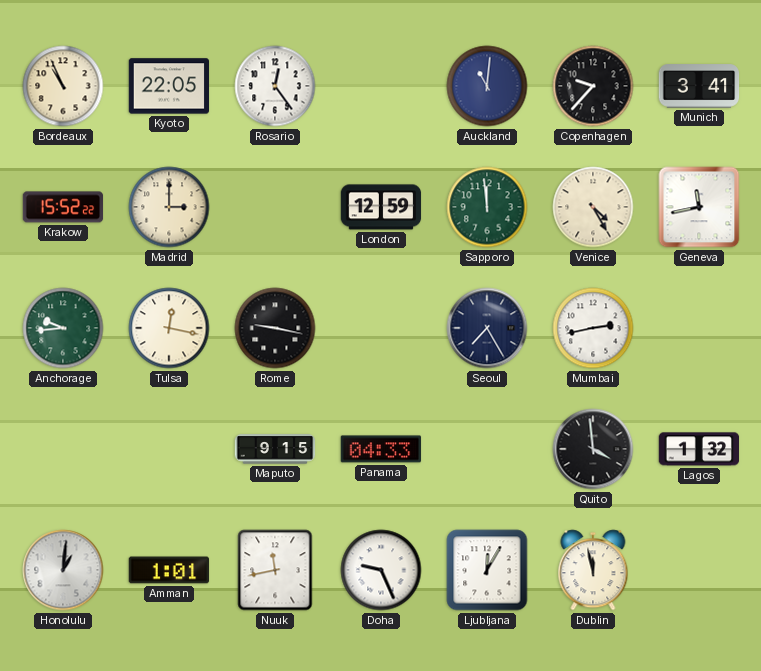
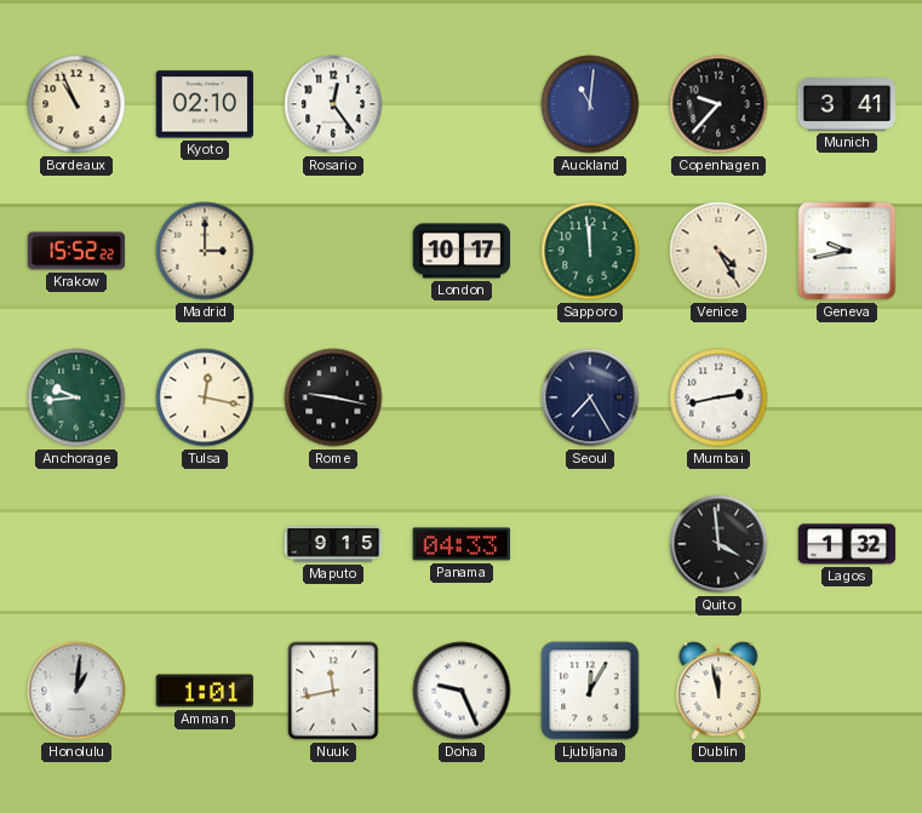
Kyoto: 22:05 -> 02:10
London: 12:59 -> 10:17
Geneva: 11:43 -> 9:43
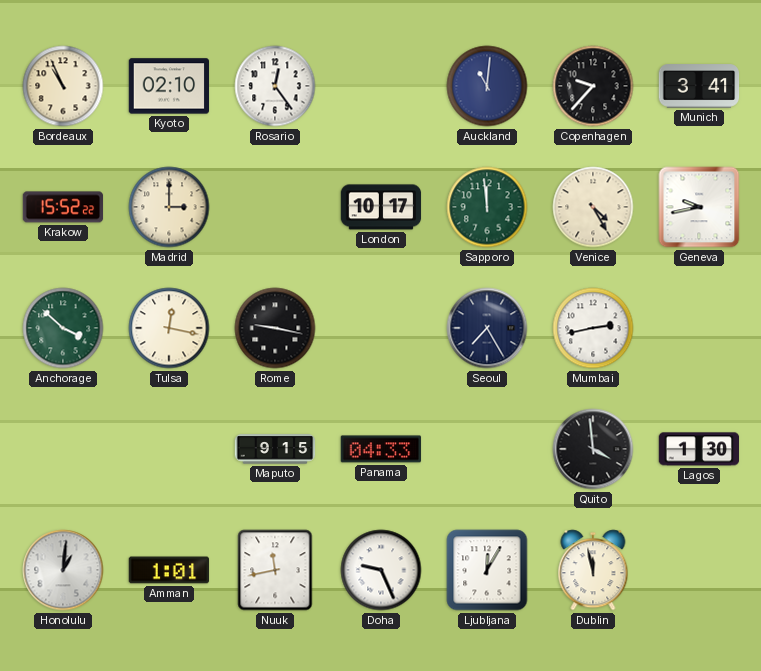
Anchorage: 9:44 -> 3:52
Lagos: 1:32 -> 1:30
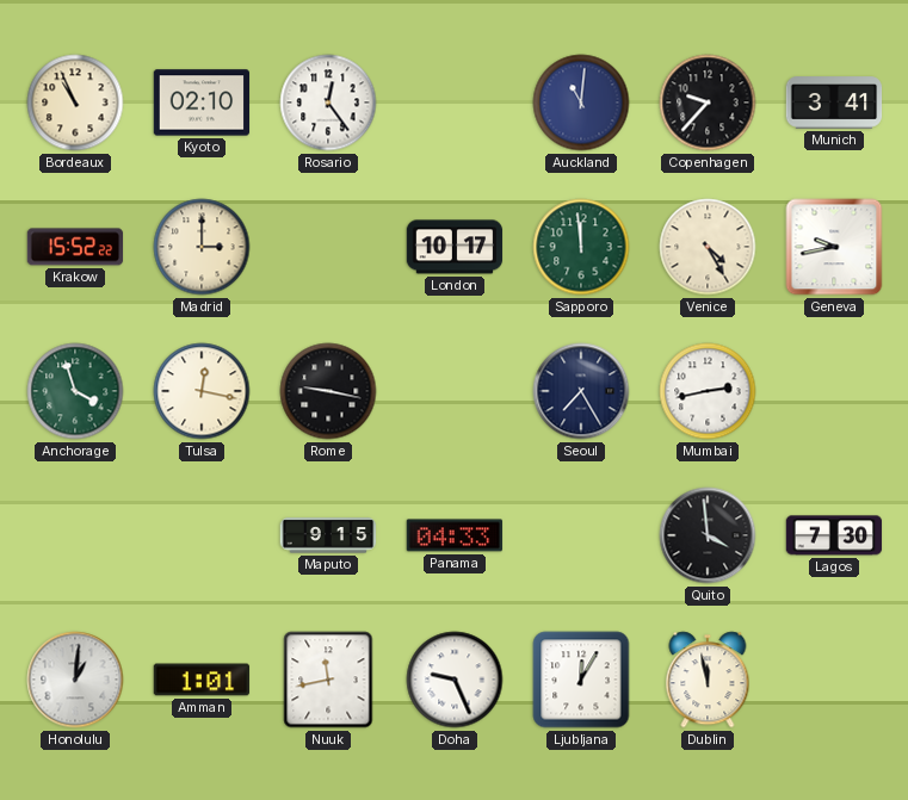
Anchorage: 3:52 -> 3:57
Lagos: 1:30 -> 7:30
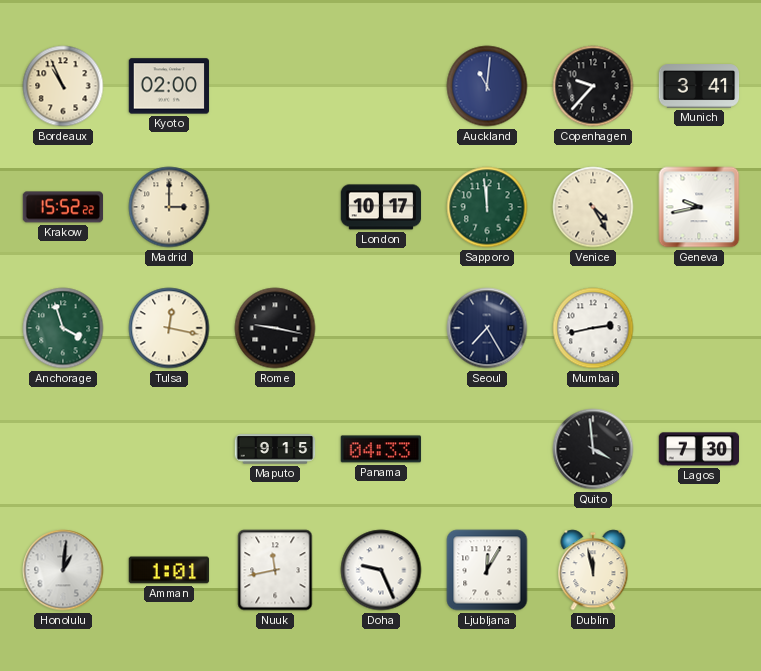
Kyoto: 02:10 -> 02:00
Rosario: 12:24 -> none
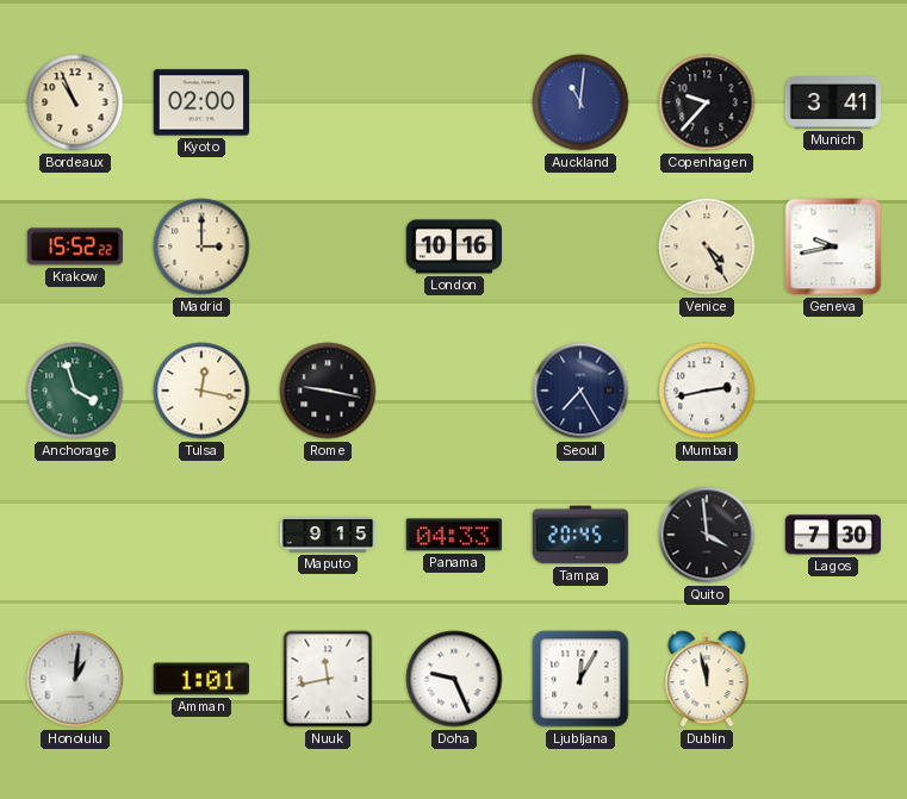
London: 10:17 -> 10:16
Sapporo: 11:59 -> none
Tampa: none -> 20:45
